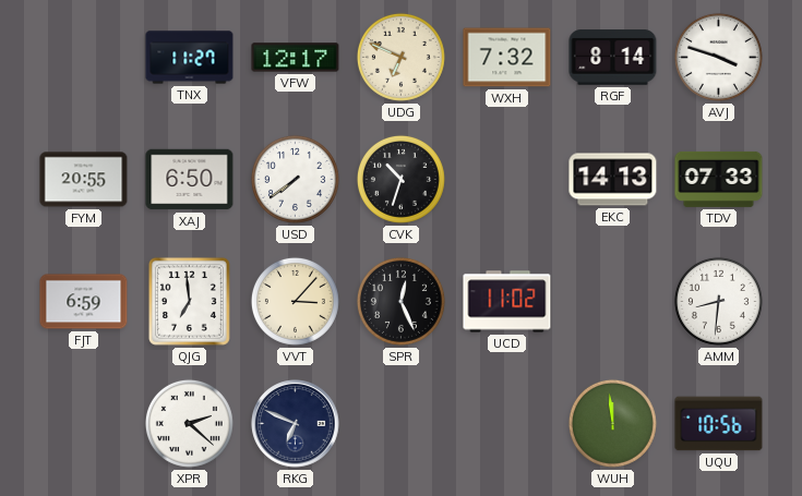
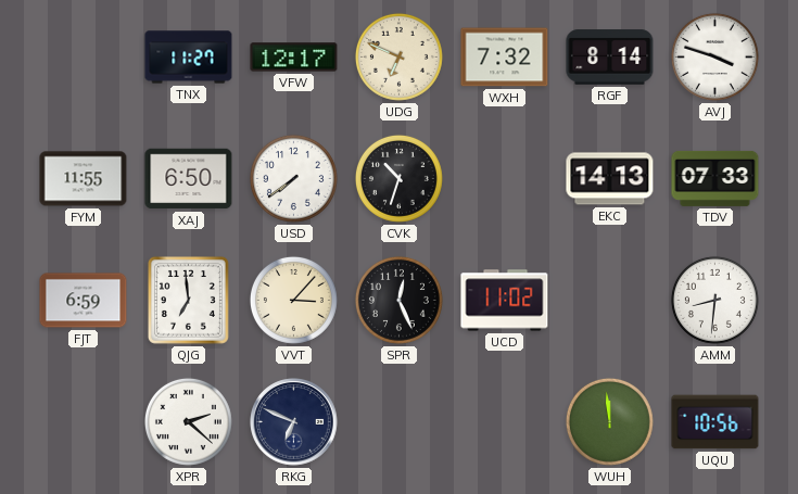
FYM: 20:55 -> 11:55
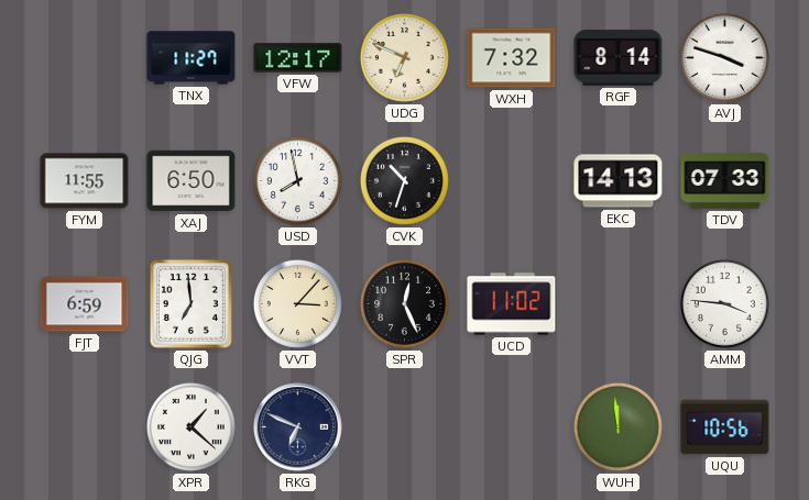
USD: 7:39 -> 7:58
AMM: 8:31 -> 3:46
XPR: 2:22 -> 1:22
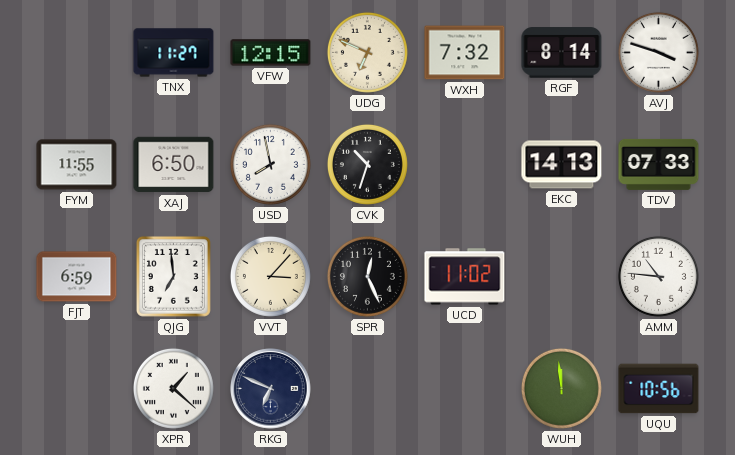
VFW: 12:17 -> 12:15
AMM: 3:46 -> 10:46
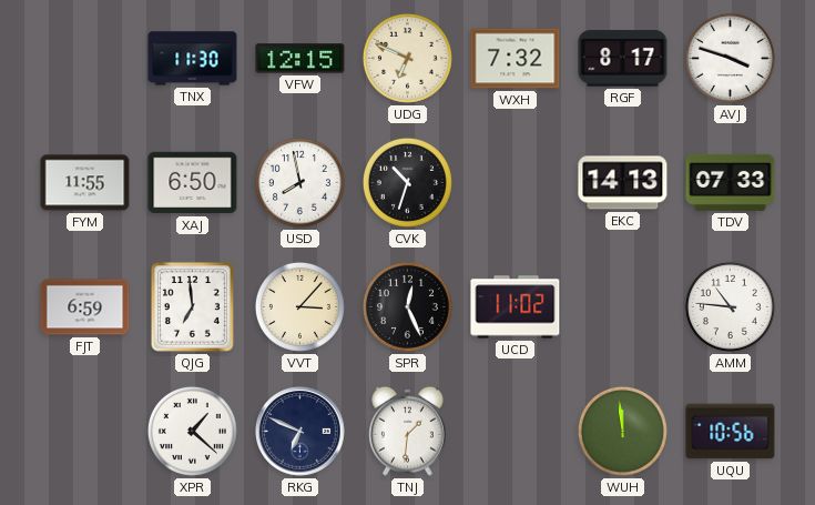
TNX: 11:27 -> 11:30
RGF: 8:14 -> 8:17
TNJ: none -> 1:31
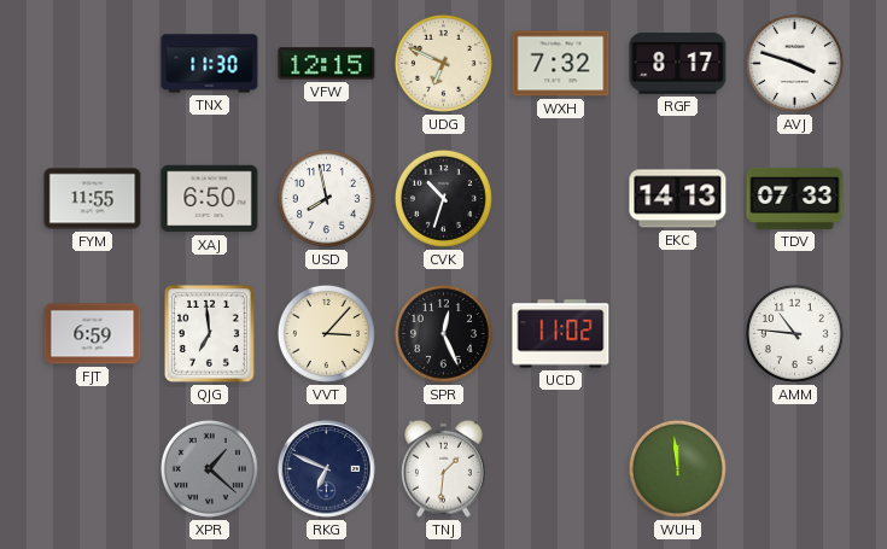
XPR dial: white -> grey
UQU: 10:56 -> none
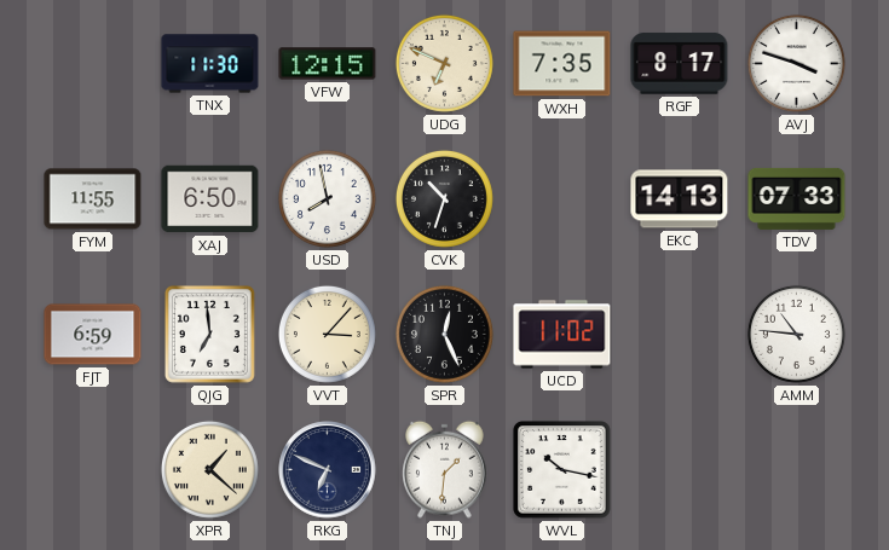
WXH: 7:32 -> 7:35
XPR dial: grey -> cream
WVL: none -> 10:17
WUH: 11:59 -> none
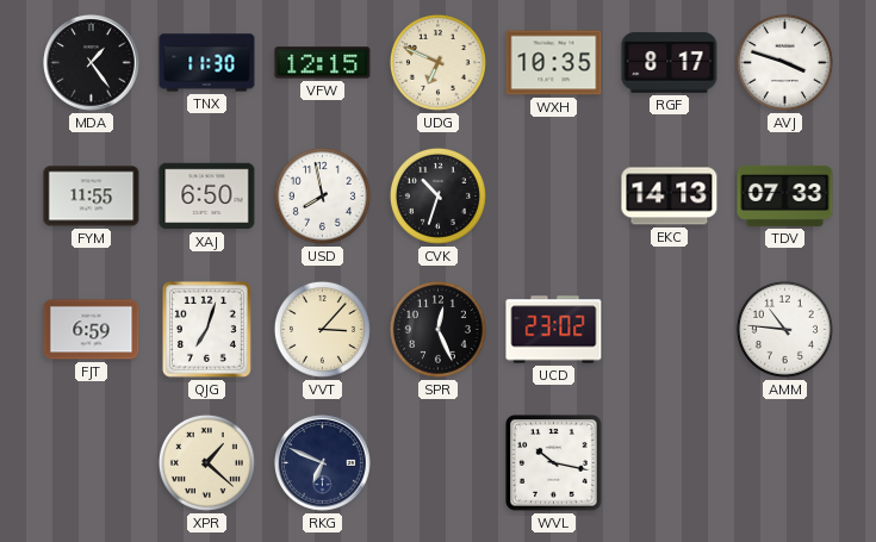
MDA: none -> 1:24
WXH: 7:35 -> 10:35
QJG: 6:59 -> 7:03
UCD: 11:02 -> 23:02
TNJ: 1:31 -> none
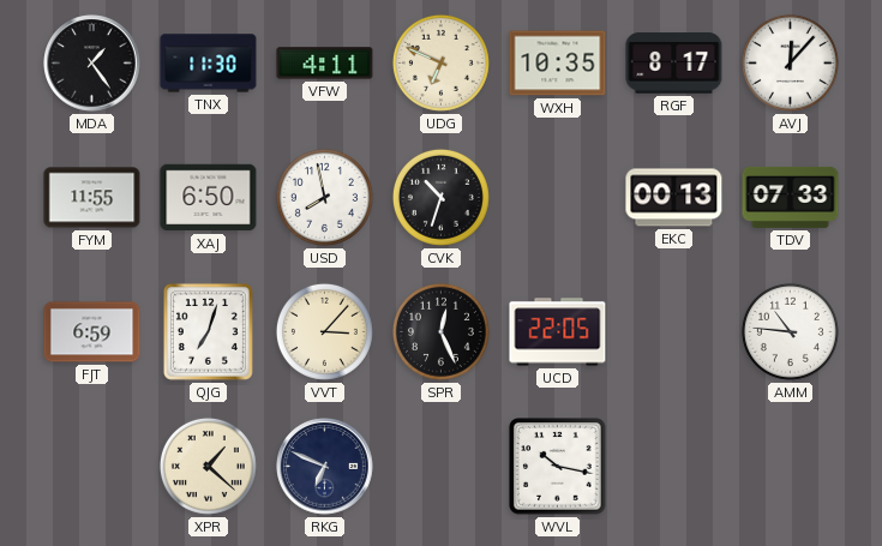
VFW: 12:15 -> 4:11
AVJ: 3:48 -> 12:07
EKC: 14:13 -> 00:13
UCD: 23:02 -> 22:05
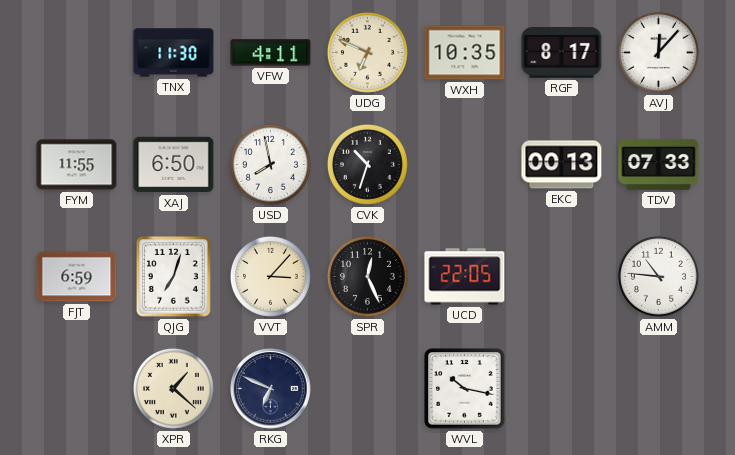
MDA: 1:24 -> none
